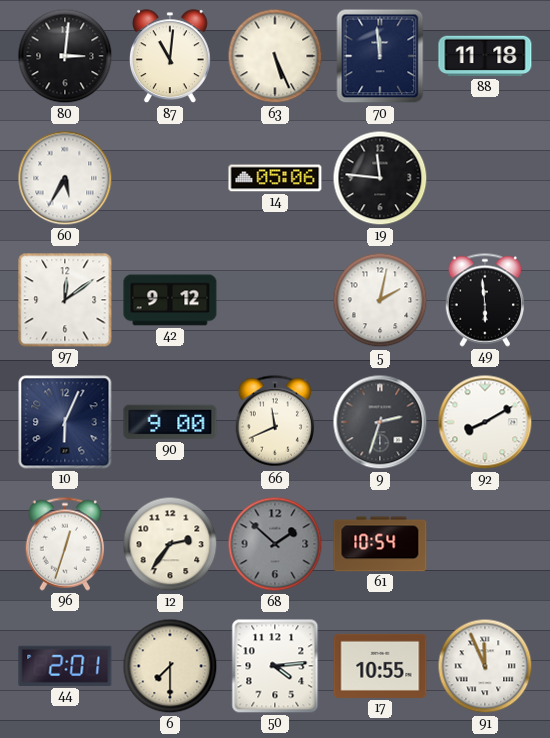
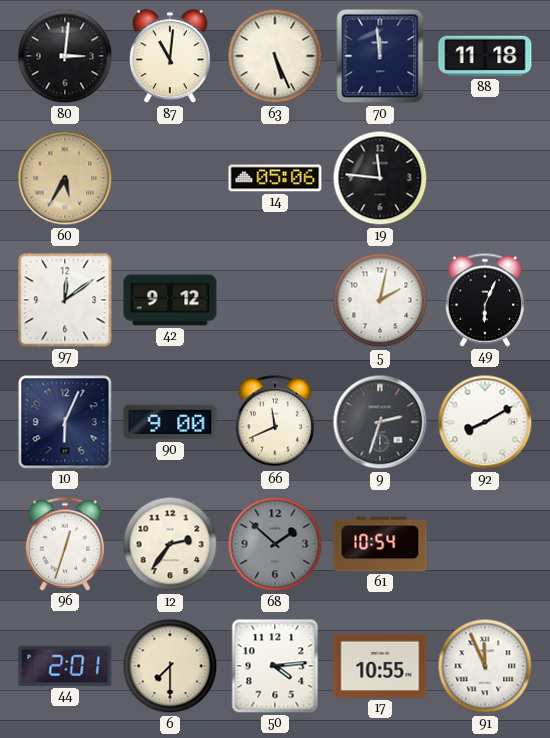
60 dial: white -> champagne
49: 5:59 -> 6:04
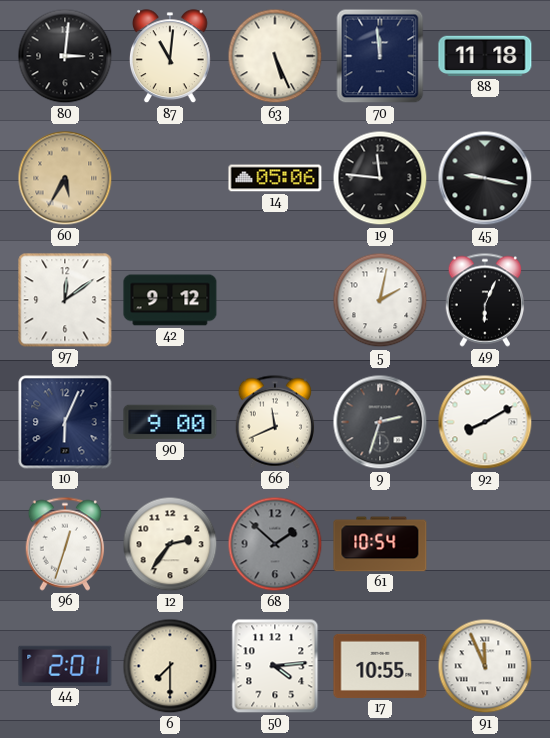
45: none -> 9:17
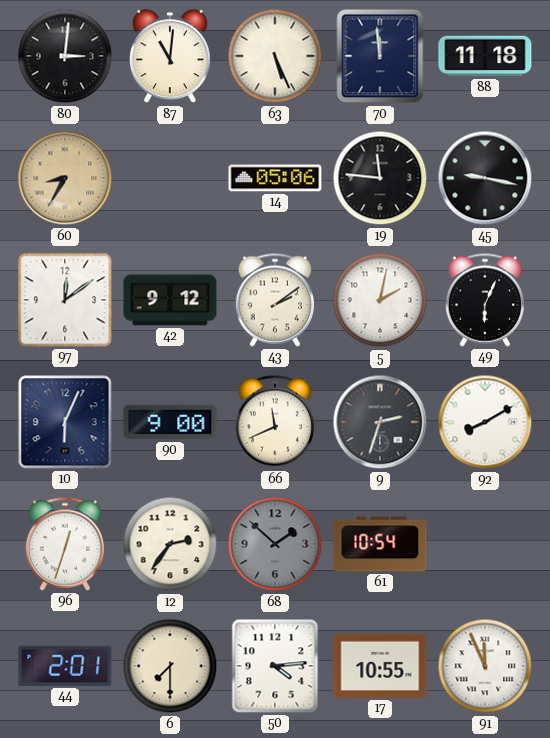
60: 5:35 -> 8:35
43: none -> 2:09
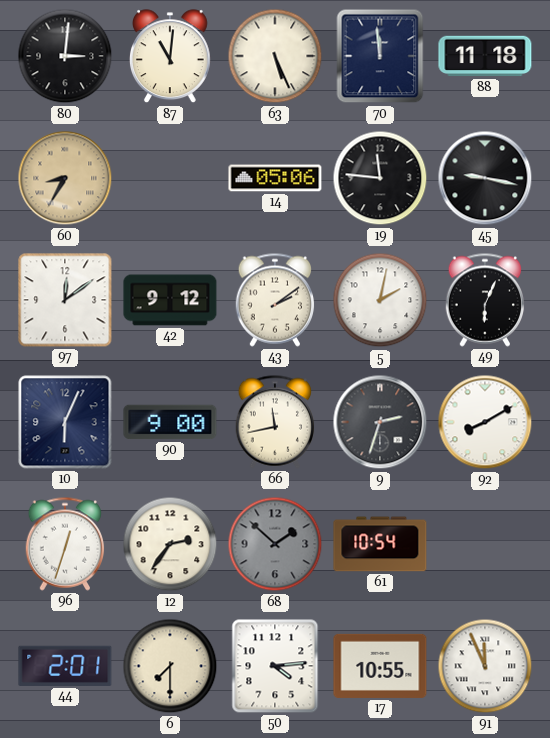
66: 11:41 -> 11:43
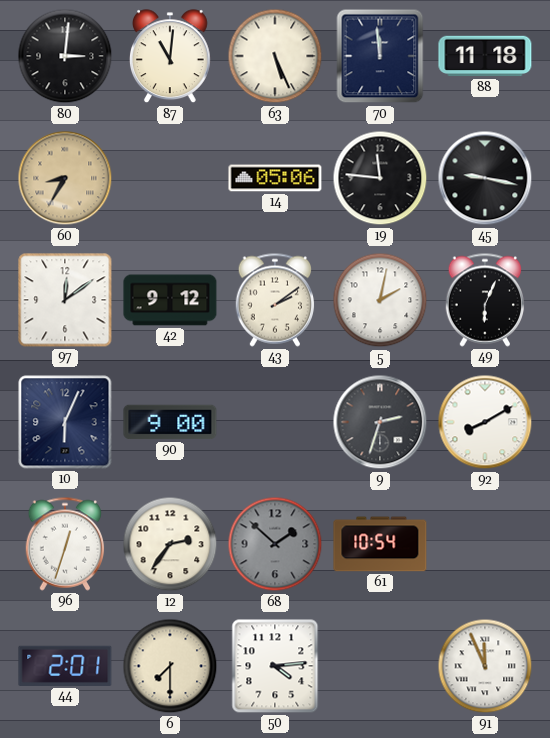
66: 11:43 -> none
17: 10:55 -> none
